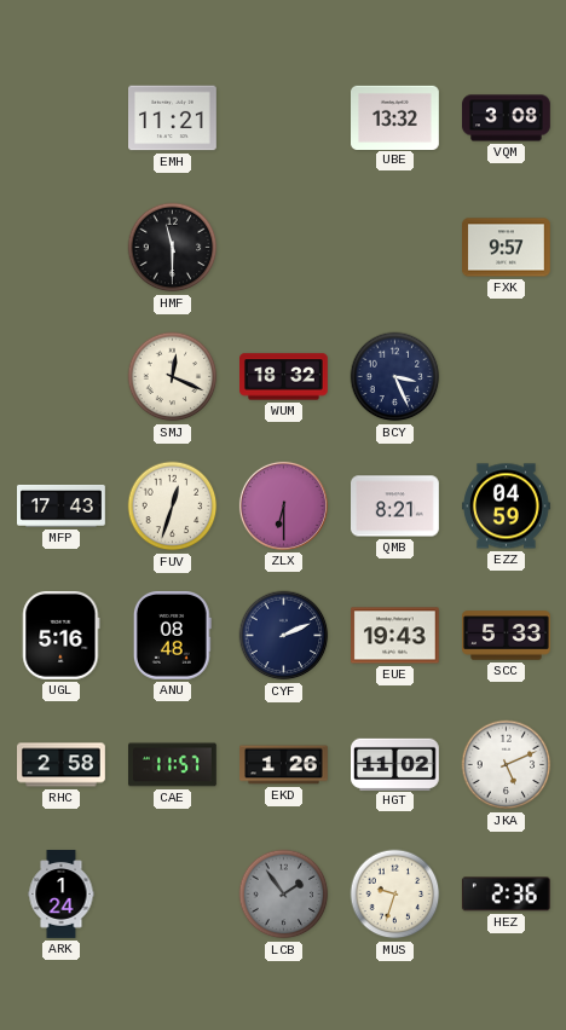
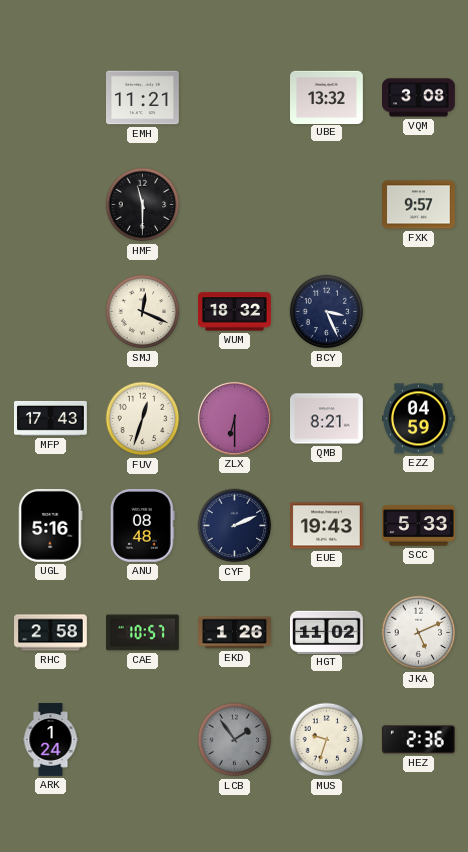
CAE: 11:57 -> 10:57
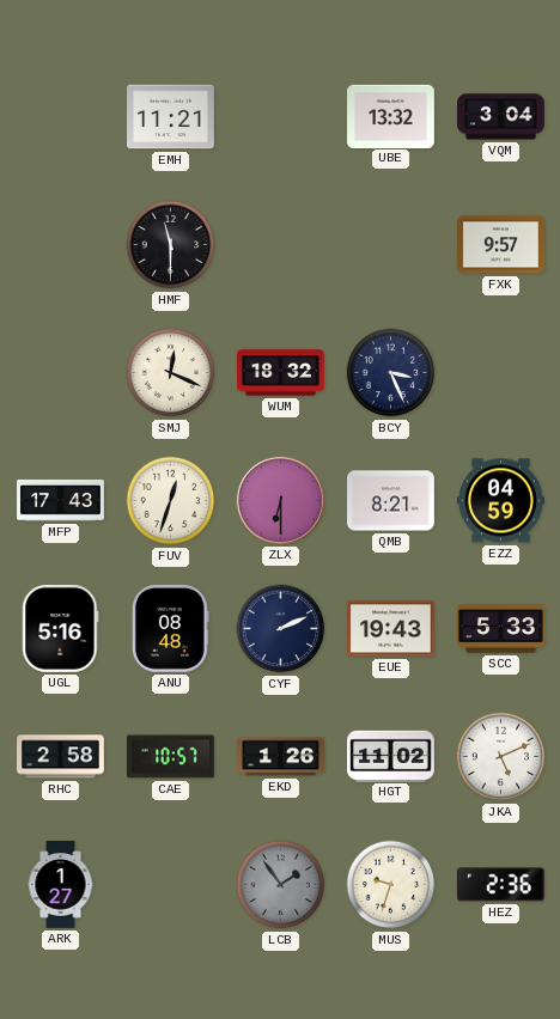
VQM: 3:08 -> 3:04
ARK: 1:24 -> 1:27
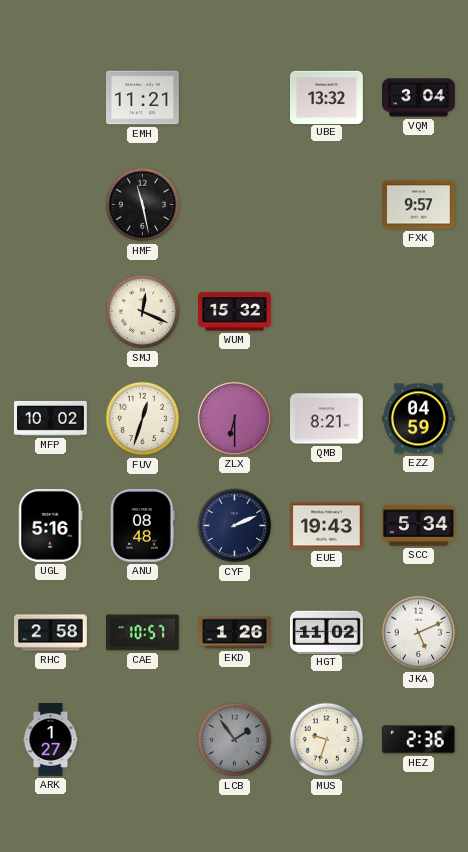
HMF: 11:30 -> 11:28
WUM: 18:32 -> 15:32
BCY: 3:26 -> none
MFP: 17:43 -> 10:02
SCC: 5:33 -> 5:34
